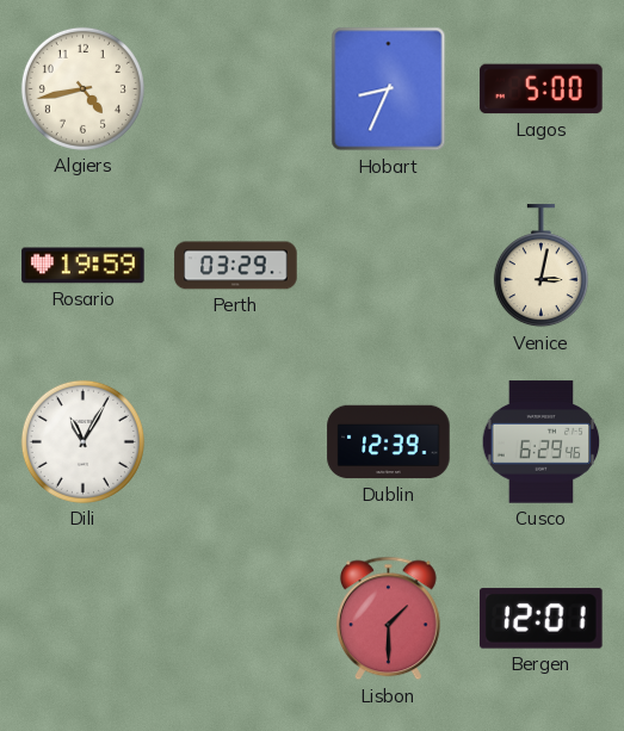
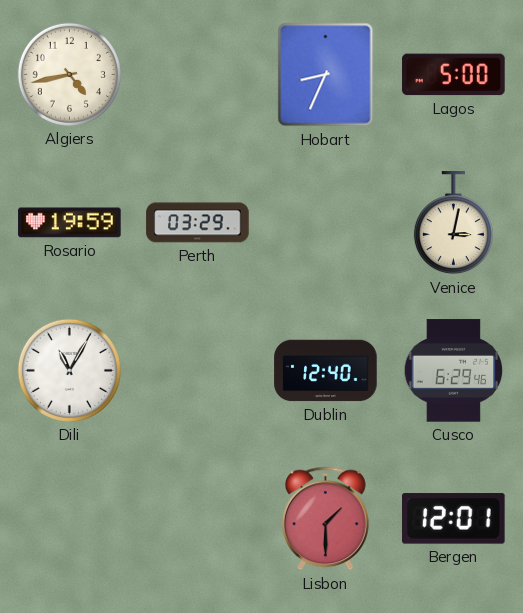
Dublin: 12:39 -> 12:40
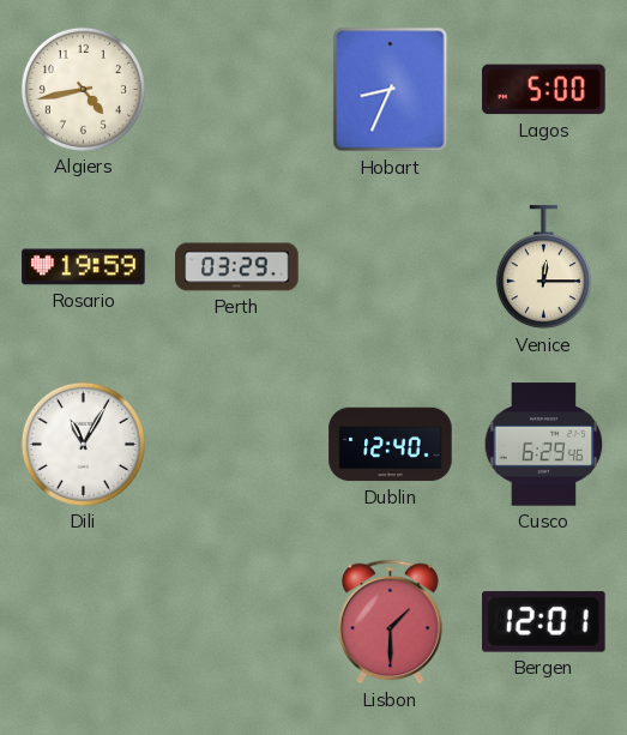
Venice: 3:02 -> 12:15
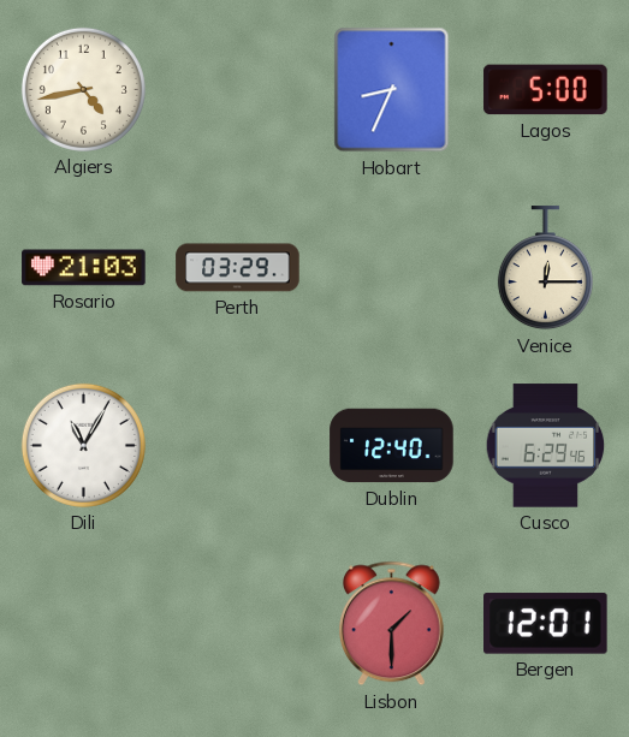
Rosario: 19:59 -> 21:03
